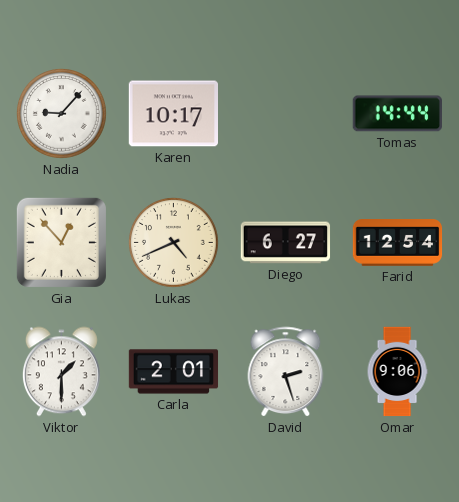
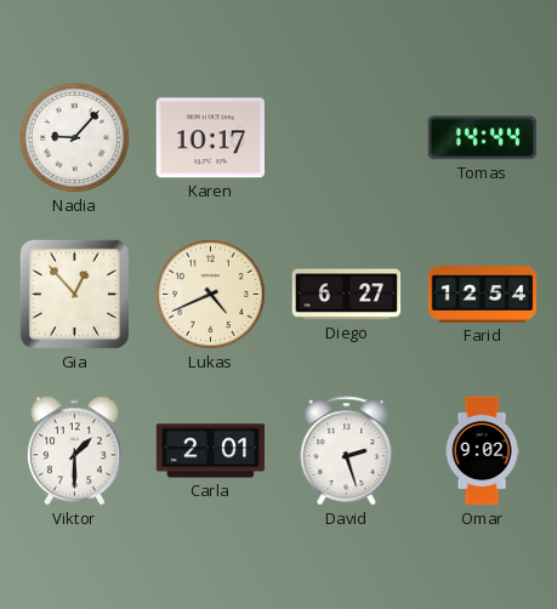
Omar: 9:06 -> 9:02
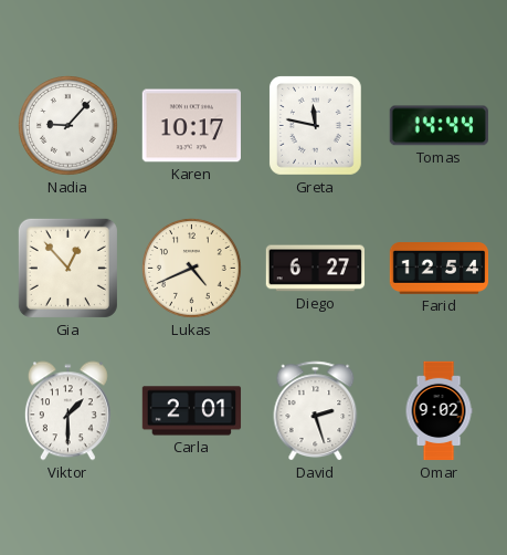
Greta: none -> 11:47
